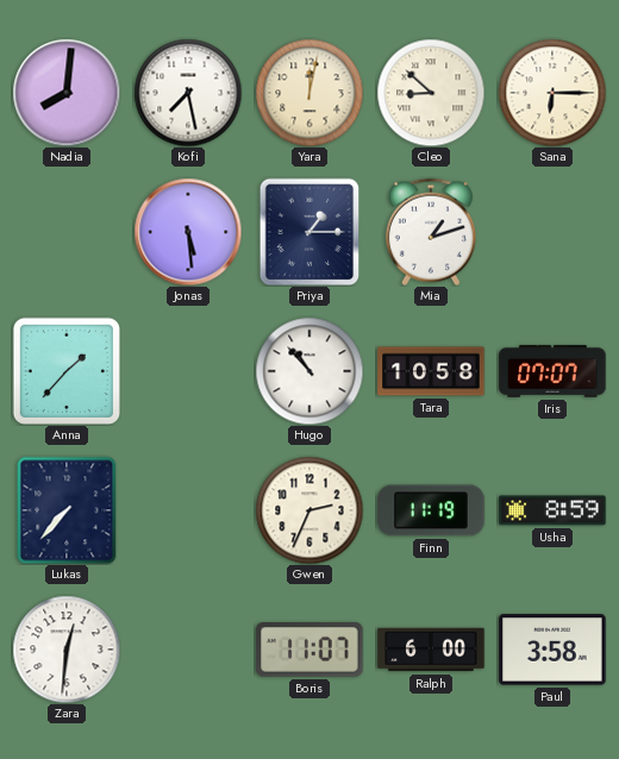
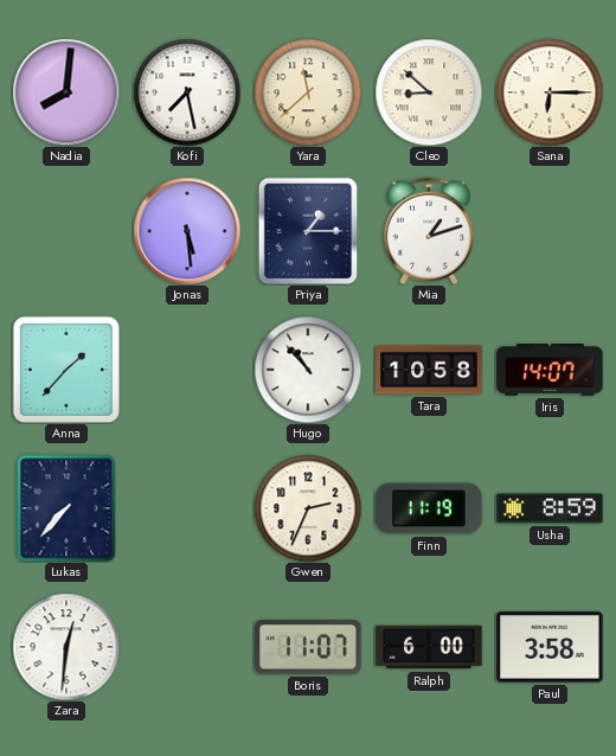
Yara: 12:02 -> 11:38
Iris: 07:07 -> 14:07
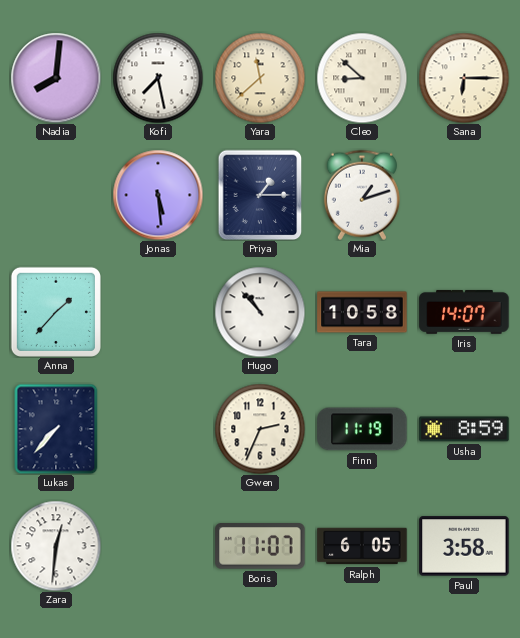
Ralph: 6:00 -> 6:05
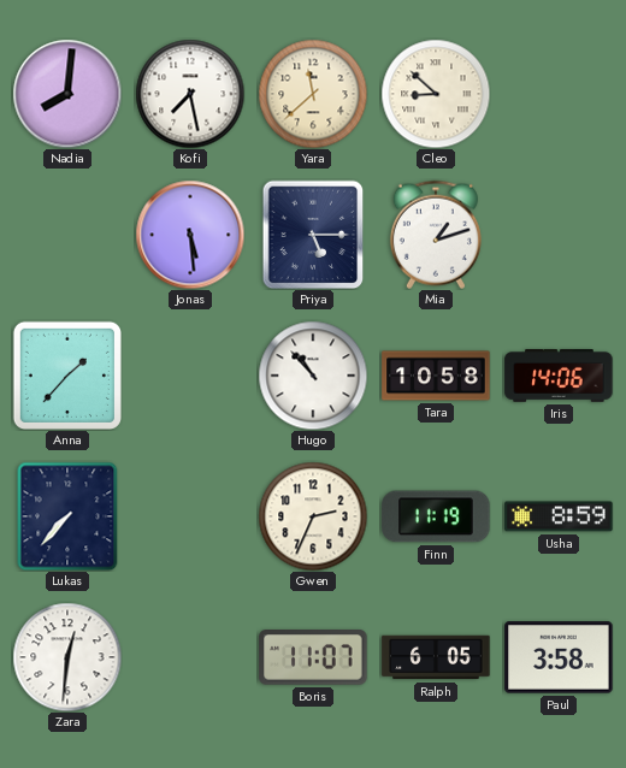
Sana: 6:15 -> none
Priya: 1:15 -> 5:15
Iris: 14:07 -> 14:06
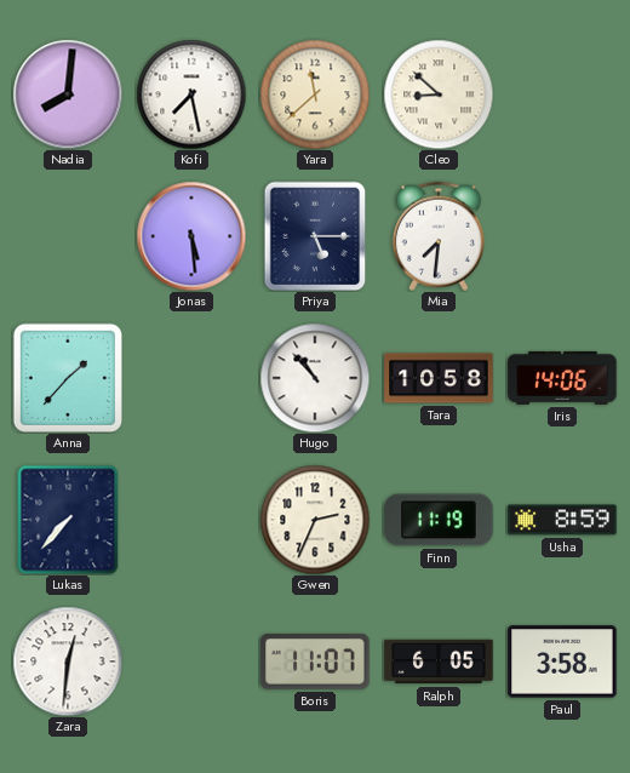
Mia: 1:12 -> 7:31
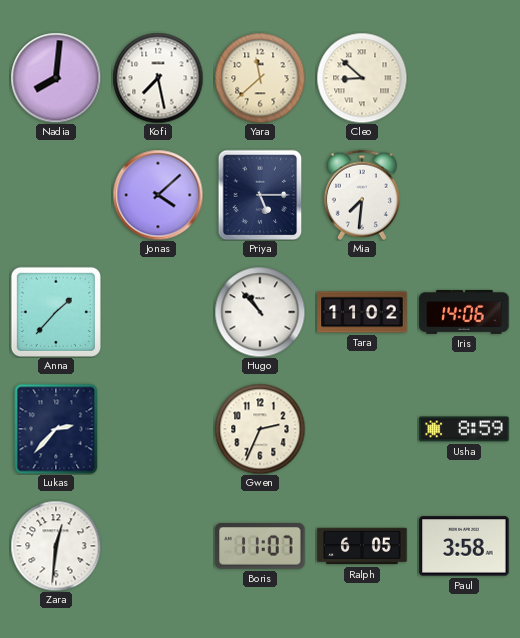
Jonas: 5:29 -> 4:08
Tara: 10:58 -> 11:02
Lukas: 7:37 -> 2:37
Finn: 11:19 -> none
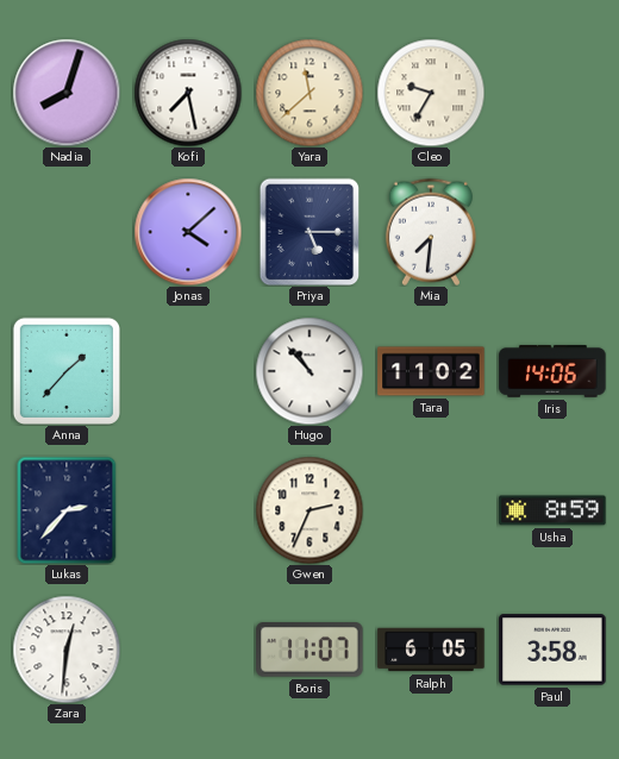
Nadia: 8:01 -> 8:03
Cleo: 8:52 -> 9:35
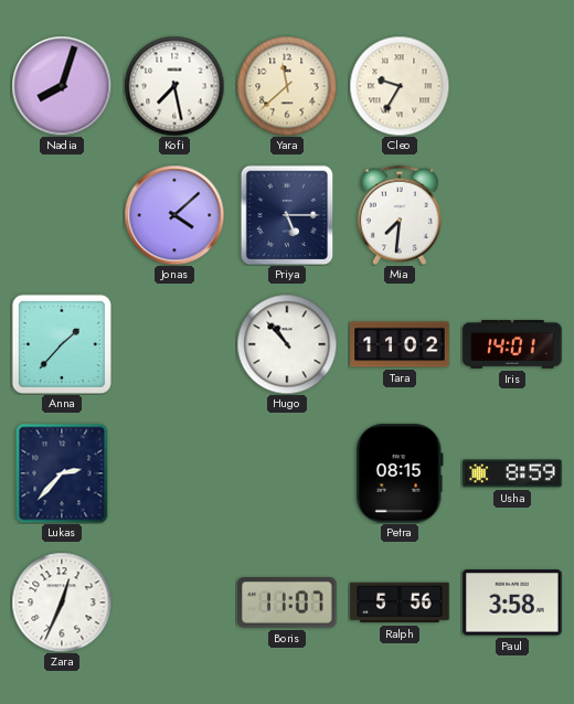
Iris: 14:06 -> 14:01
Gwen: 2:34 -> none
Petra: none -> 08:15
Zara: 12:31 -> 12:34
Ralph: 6:05 -> 5:56
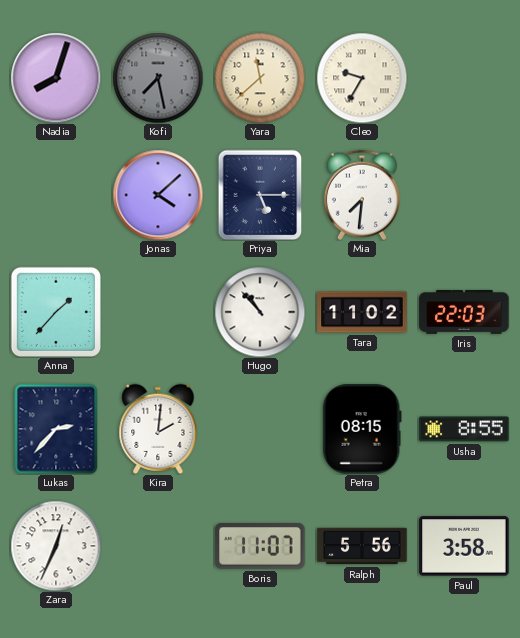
Kofi dial: white -> grey
Iris: 14:01 -> 22:03
Kira: none -> 2:01
Usha: 8:59 -> 8:55
